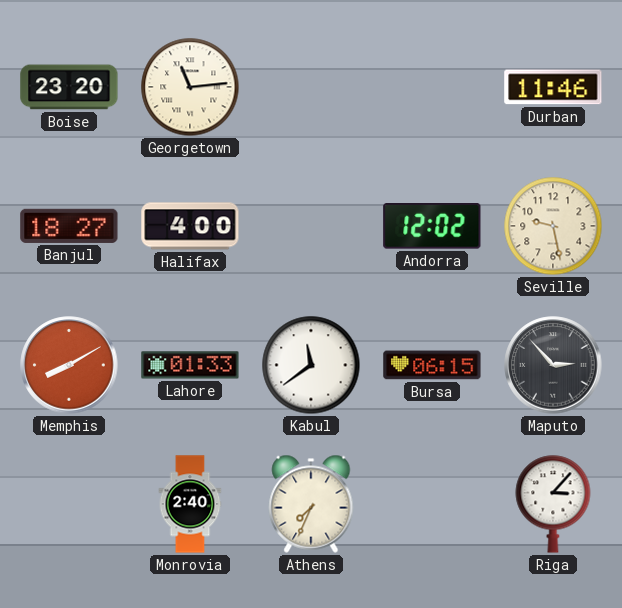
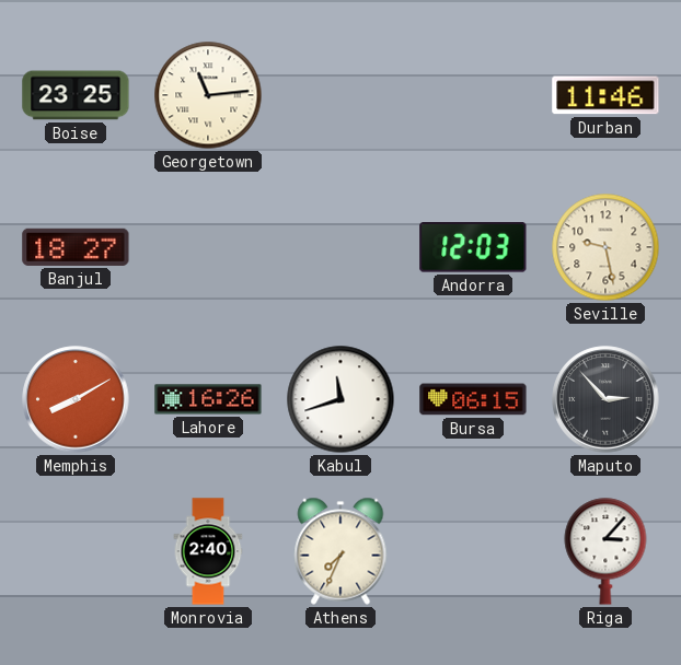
Boise: 23:20 -> 23:25
Halifax: 4:00 -> none
Andorra: 12:02 -> 12:03
Lahore: 01:33 -> 16:26
Kabul: 11:39 -> 11:42
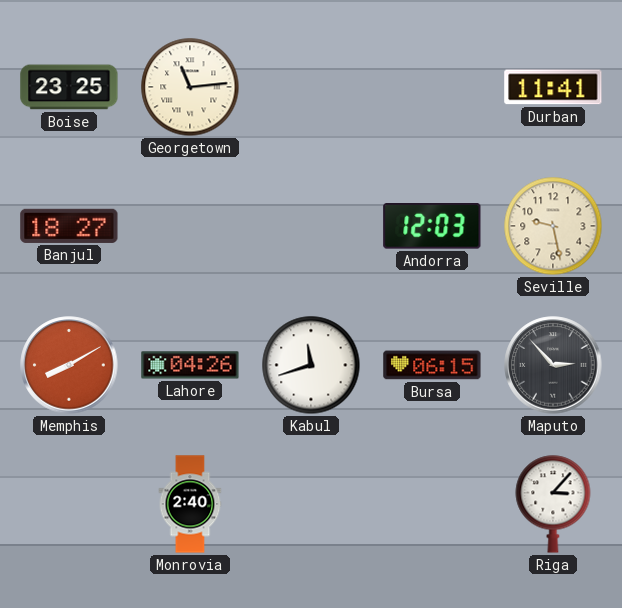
Durban: 11:46 -> 11:41
Lahore: 16:26 -> 04:26
Athens: 7:34 -> none
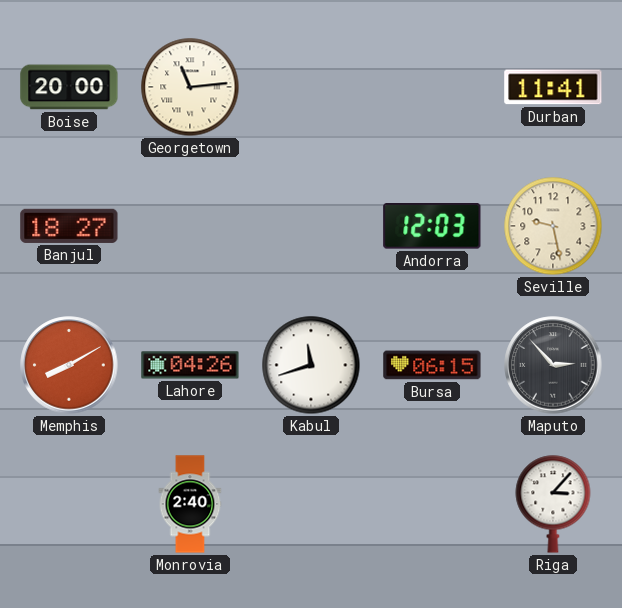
Boise: 23:25 -> 20:00
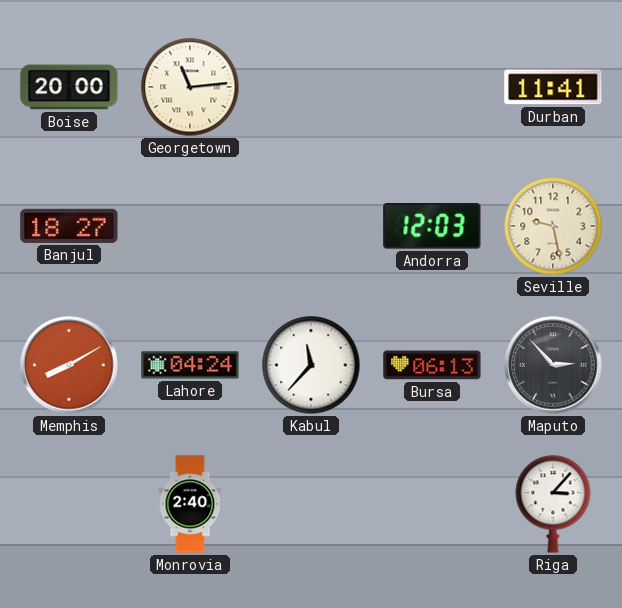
Lahore: 04:26 -> 04:24
Kabul: 11:42 -> 11:37
Bursa: 06:15 -> 06:13
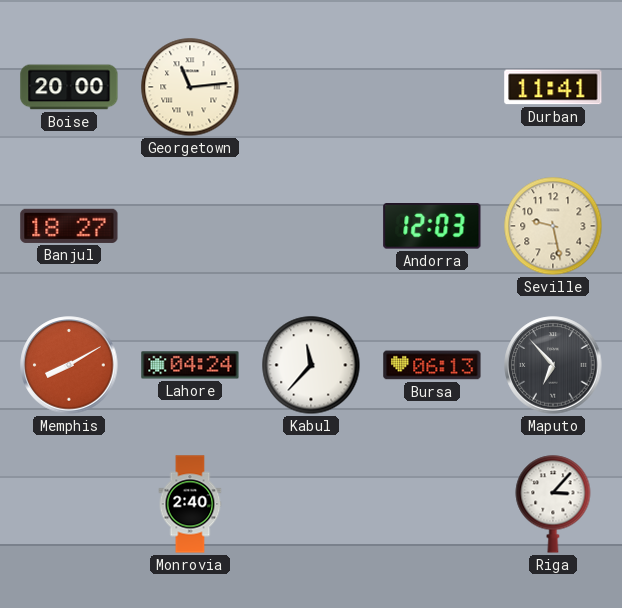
Maputo: 2:53 -> 6:53
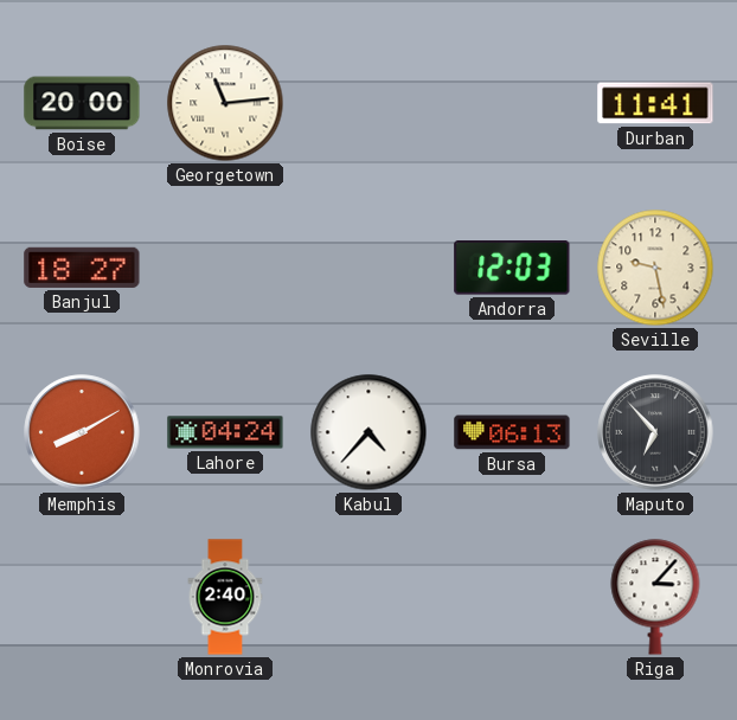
Kabul: 11:37 -> 4:37
